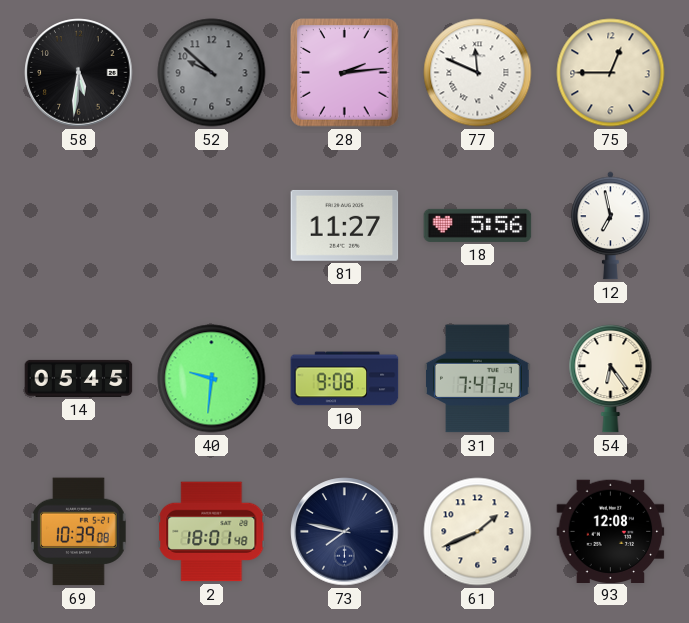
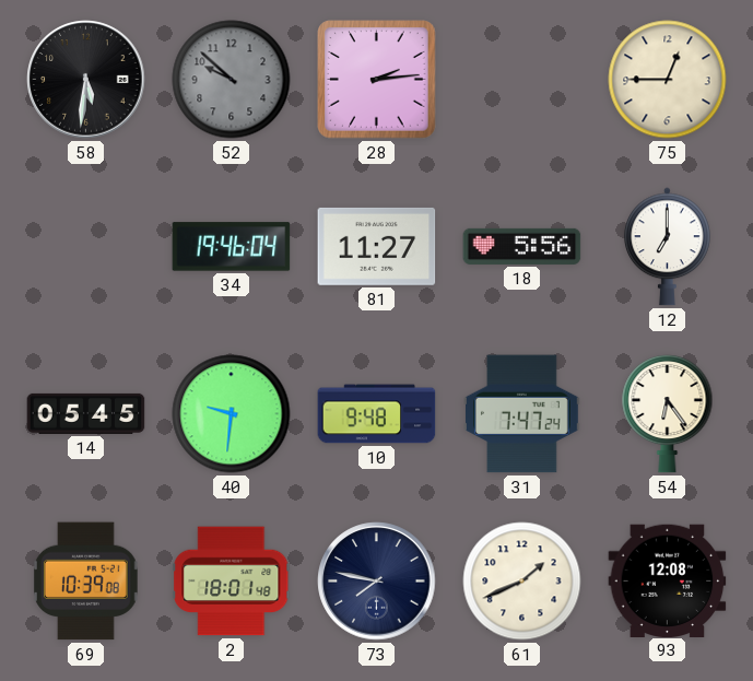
77: 11:49 -> none
34: none -> 19:46
12: 6:58 -> 7:00
10: 9:08 -> 9:48
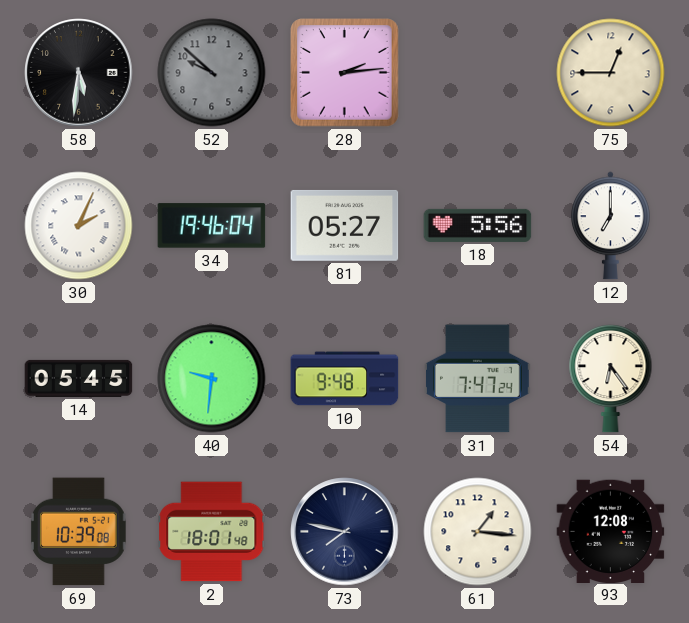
30: none -> 2:04
81: 11:27 -> 05:27
61: 1:41 -> 1:16
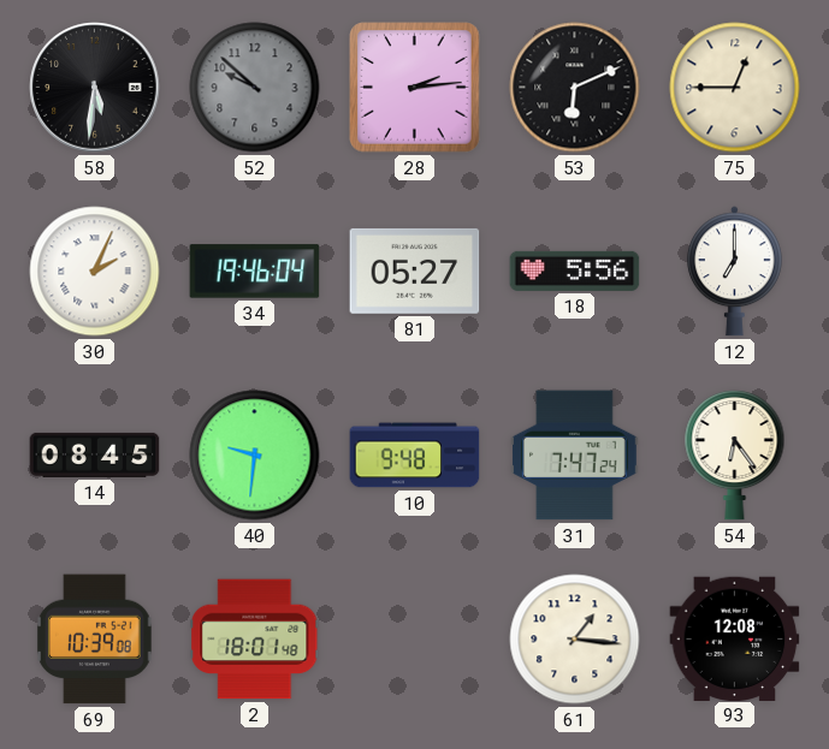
53: none -> 6:11
14: 05:45 -> 08:45
73: 7:47 -> none
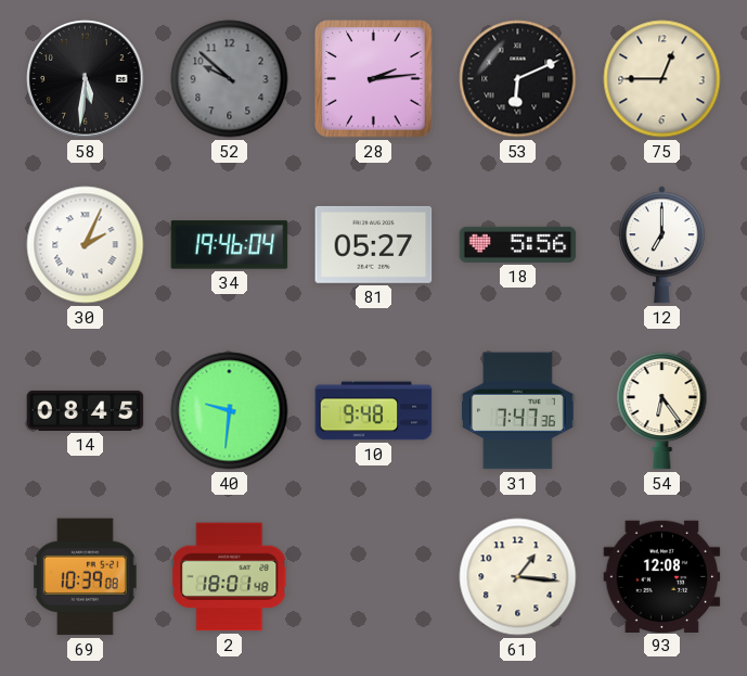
31: 7:47:24 -> 7:47:36
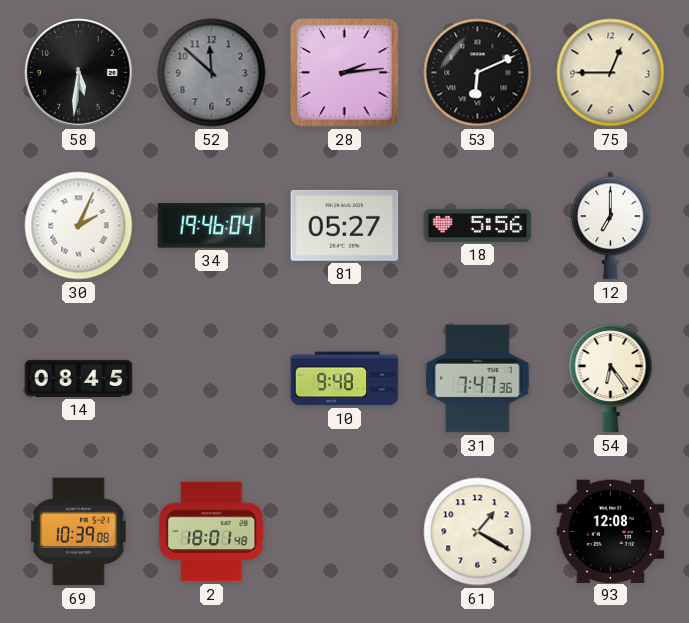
52: 9:52 -> 11:52
40: 9:31 -> none
61: 1:16 -> 1:20
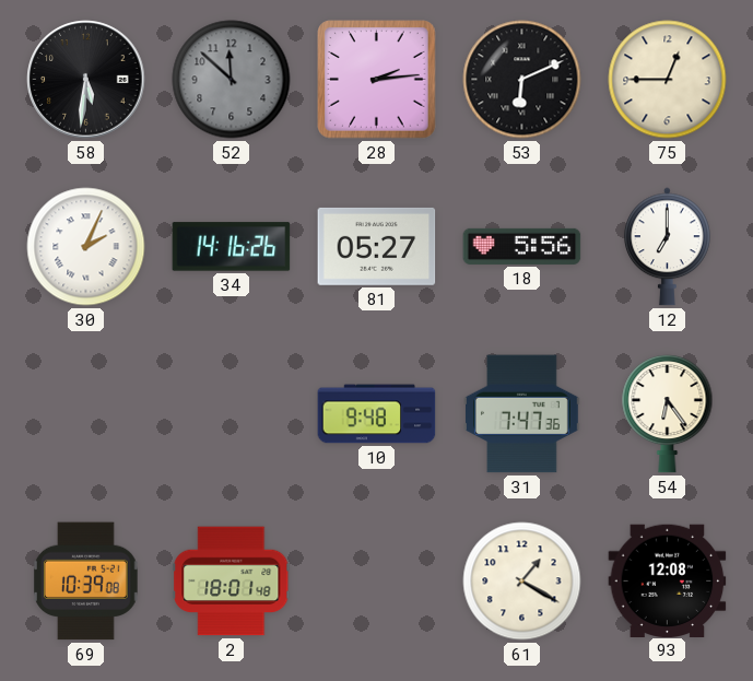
34: 19:46 -> 14:16
14: 08:45 -> none
